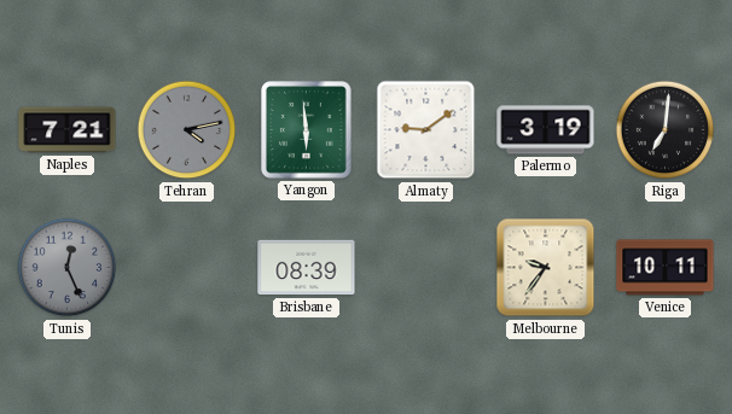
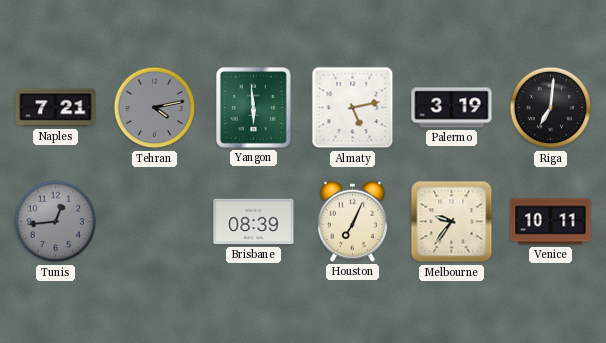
Almaty: 9:09 -> 5:13
Tunis: 12:26 -> 12:44
Houston: none -> 7:04
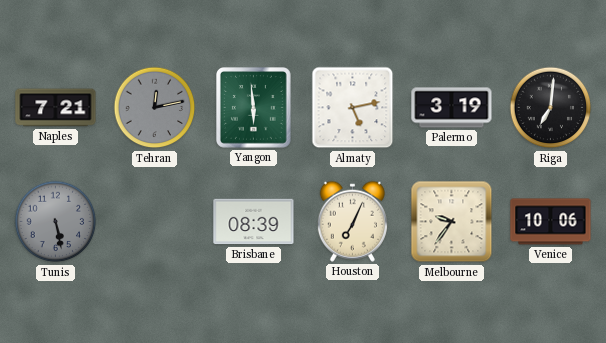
Tehran: 4:13 -> 12:13
Tunis: 12:44 -> 5:28
Venice: 10:11 -> 10:06
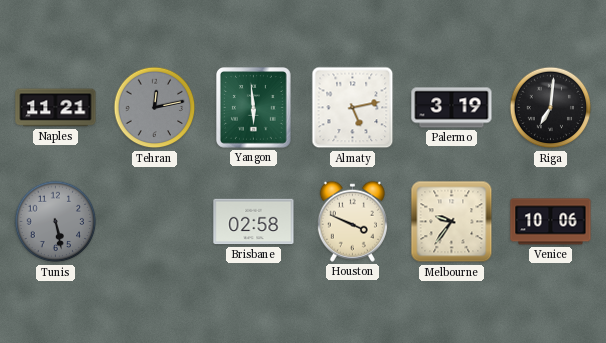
Naples: 7:21 -> 11:21
Brisbane: 08:39 -> 02:58
Houston: 7:04 -> 3:49
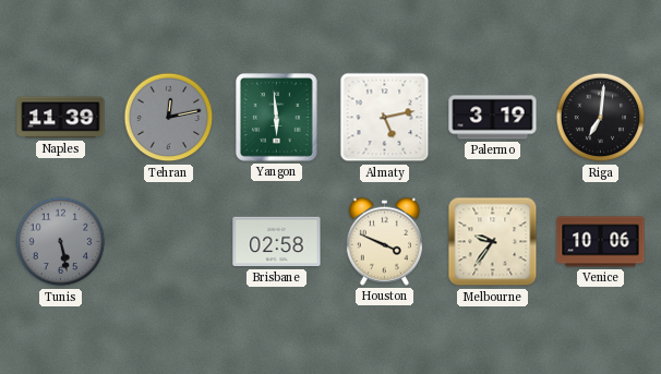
Naples: 11:21 -> 11:39
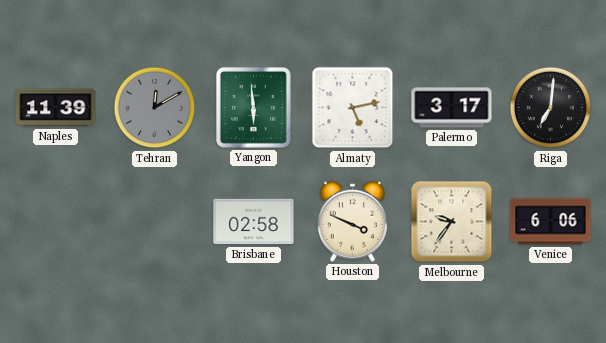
Tehran: 12:13 -> 12:10
Palermo: 3:19 -> 3:17
Tunis: 5:28 -> none
Venice: 10:06 -> 6:06
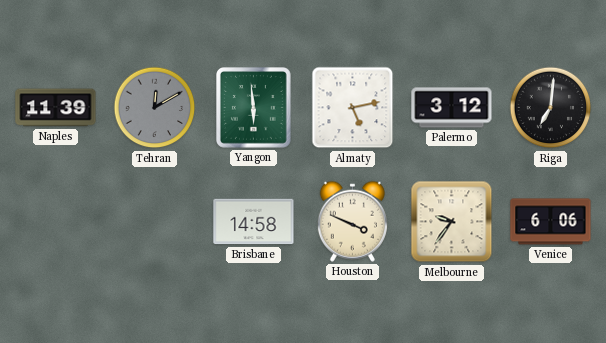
Palermo: 3:17 -> 3:12
Brisbane: 02:58 -> 14:58
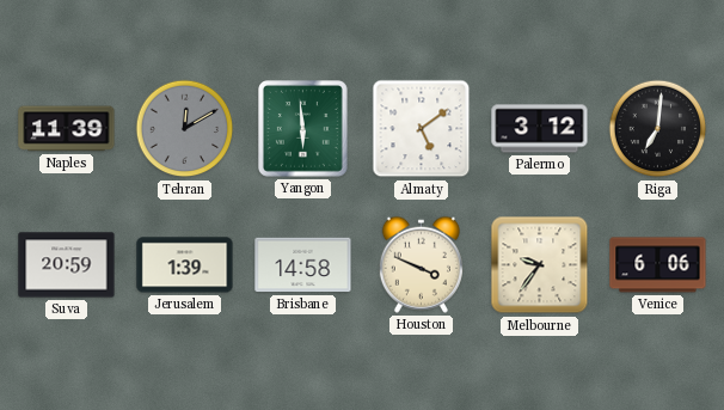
Almaty: 5:13 -> 5:09
Suva: none -> 20:59
Jerusalem: none -> 1:39
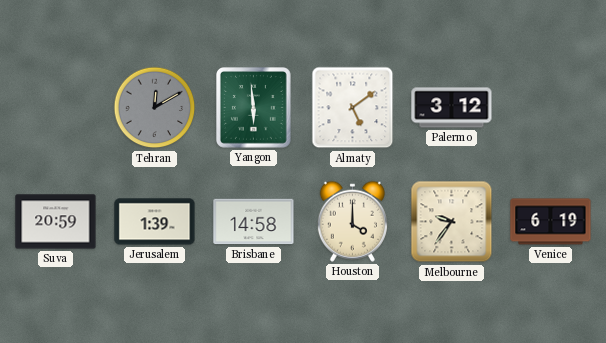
Naples: 11:39 -> none
Riga: 7:01 -> none
Houston: 3:49 -> 4:00
Venice: 6:06 -> 6:19
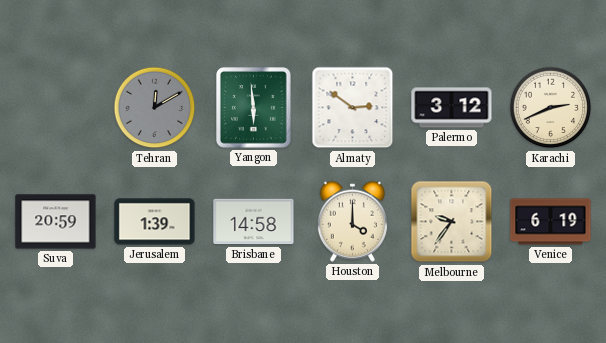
Almaty: 5:09 -> 2:51
Karachi: none -> 2:41
